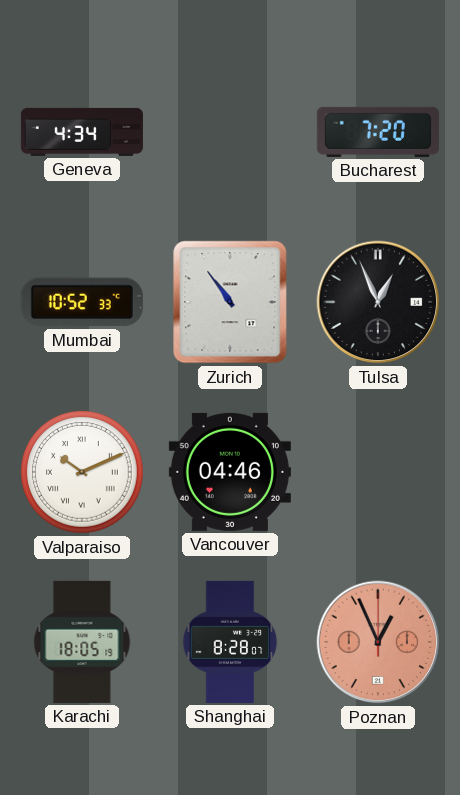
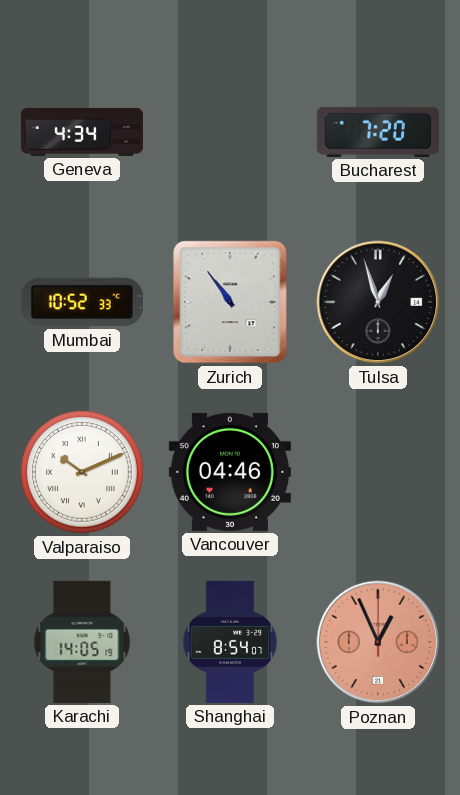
Tulsa: 12:56 -> 12:57
Karachi: 18:05 -> 14:05
Shanghai: 8:28 -> 8:54
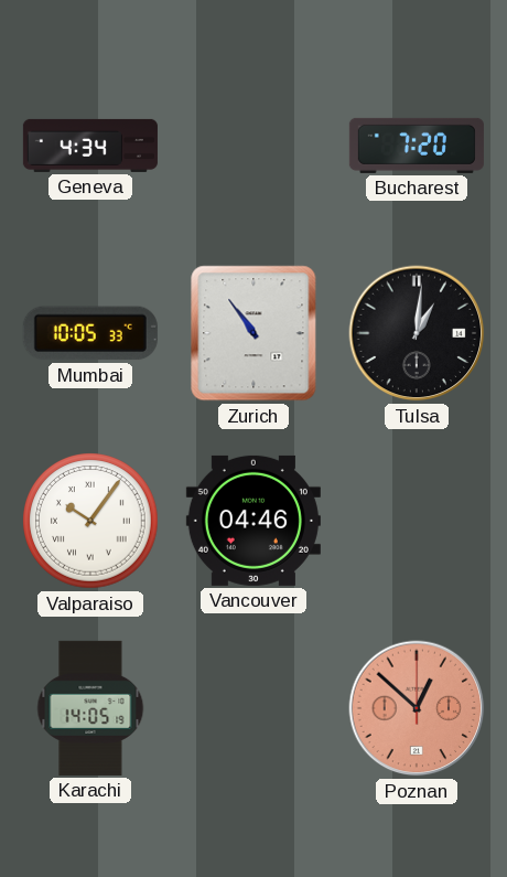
Mumbai: 10:52 -> 10:05
Tulsa: 12:57 -> 1:01
Valparaiso: 10:11 -> 10:06
Shanghai: 8:54 -> none
Poznan: 12:56 -> 12:52
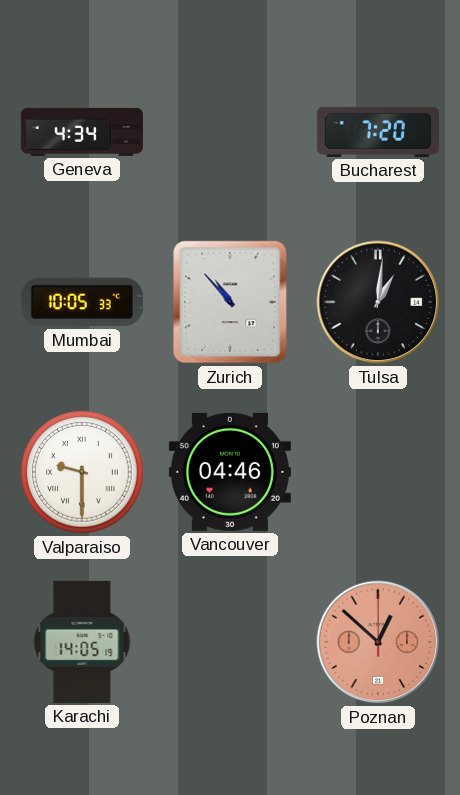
Zurich: 10:54 -> 10:53
Valparaiso: 10:06 -> 9:30
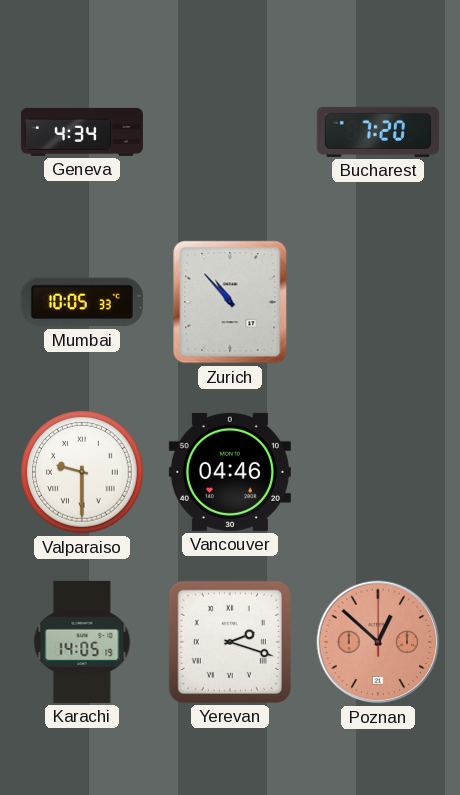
Tulsa: 1:01 -> none
Yerevan: none -> 2:18
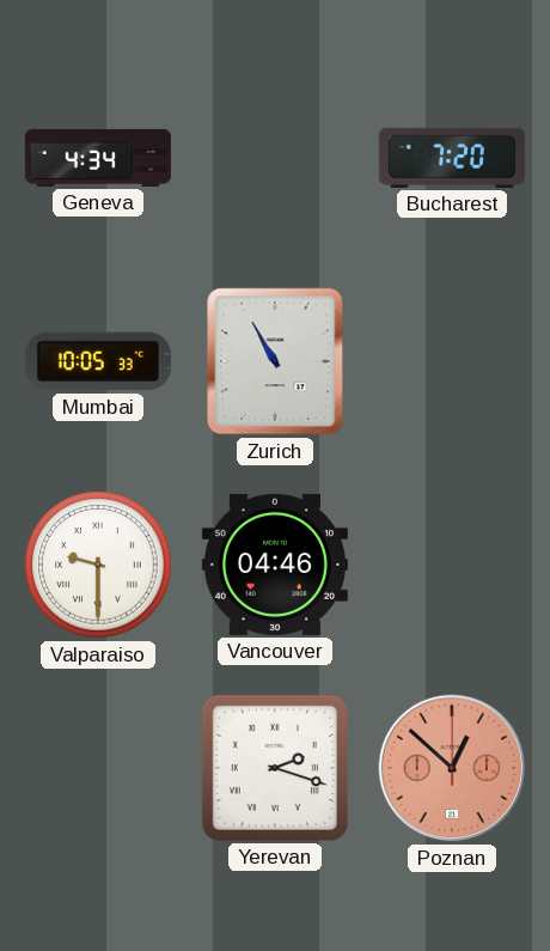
Zurich: 10:53 -> 10:55
Karachi: 14:05 -> none
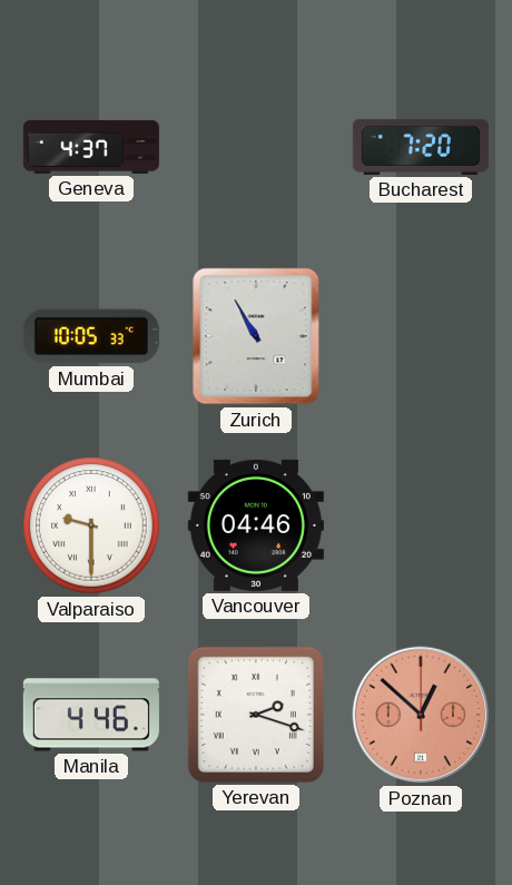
Geneva: 4:34 -> 4:37
Manila: none -> 4:46
